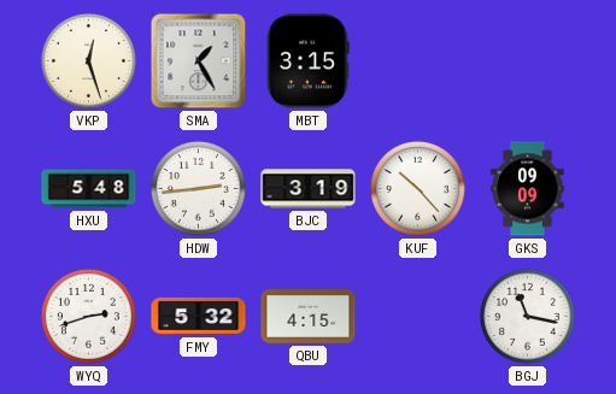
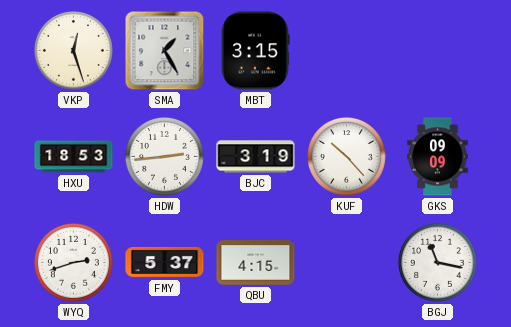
HXU: 5:48 -> 18:53
FMY: 5:32 -> 5:37
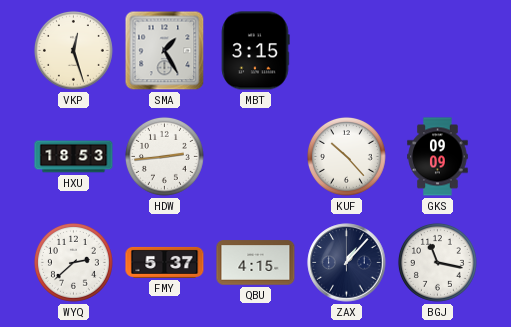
BJC: 3:19 -> none
WYQ: 2:42 -> 2:38
ZAX: none -> 1:07
